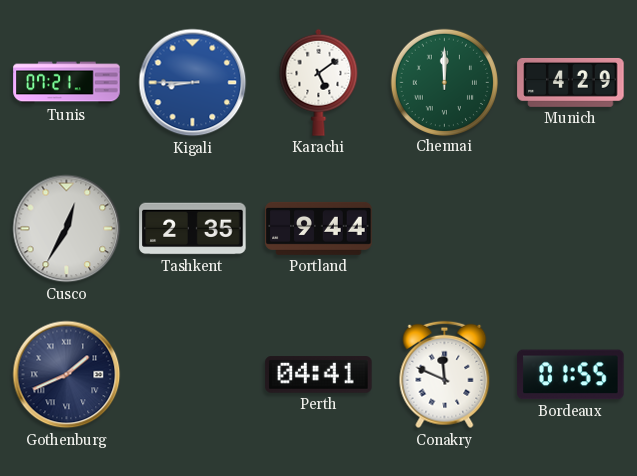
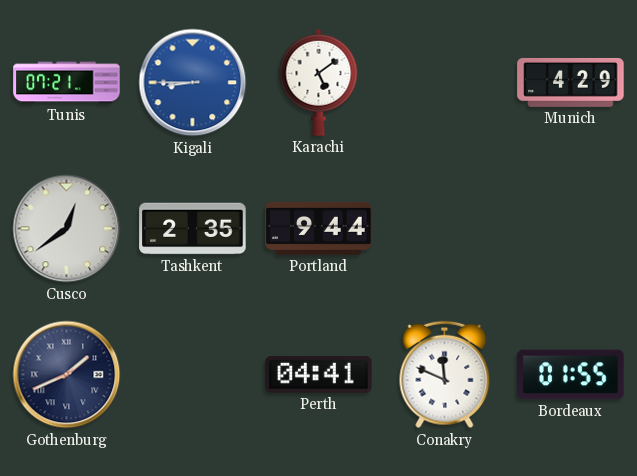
Chennai: 12:00 -> none
Cusco: 12:35 -> 12:39
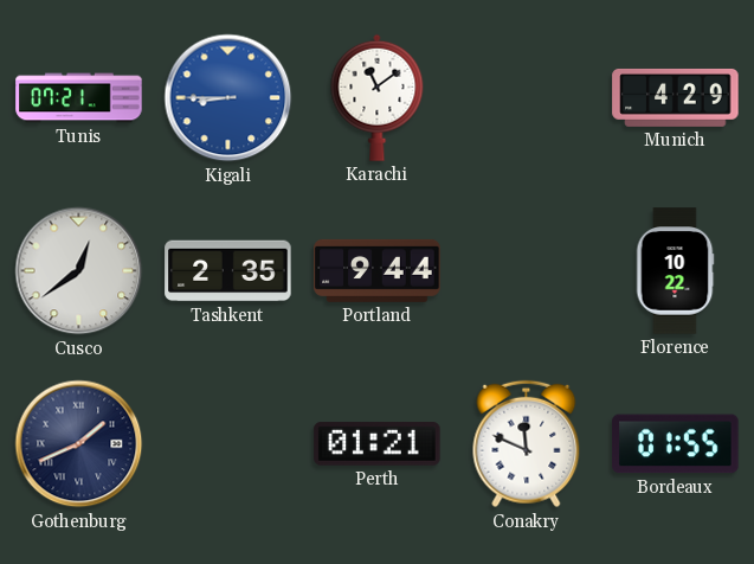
Karachi: 5:09 -> 11:09
Florence: none -> 10:22
Perth: 04:41 -> 01:21
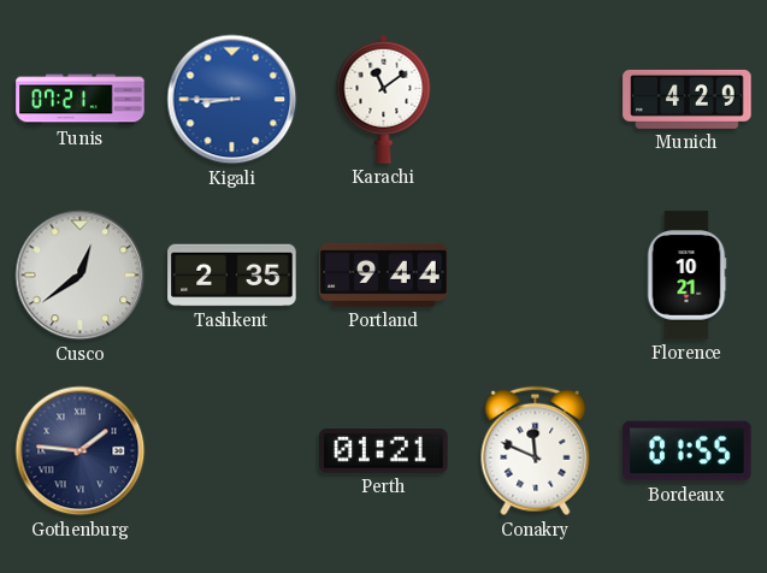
Florence: 10:22 -> 10:21
Gothenburg: 1:41 -> 1:46
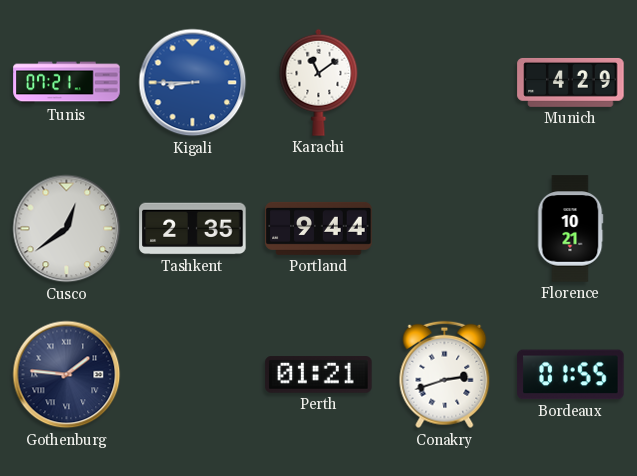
Conakry: 11:49 -> 2:42
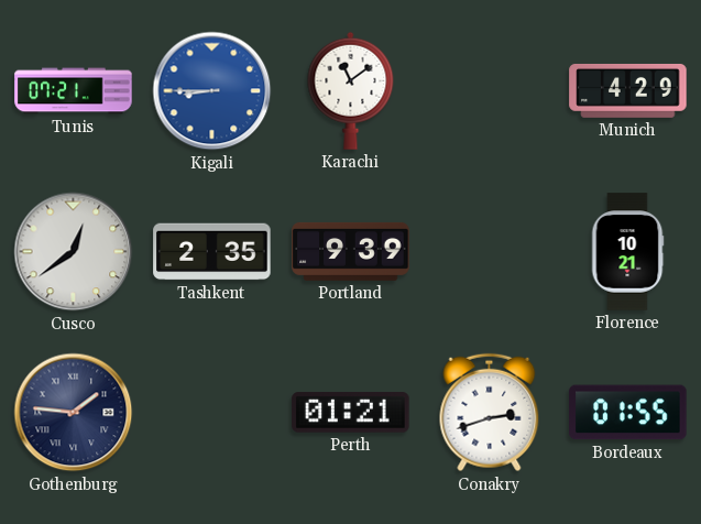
Portland: 9:44 -> 9:39
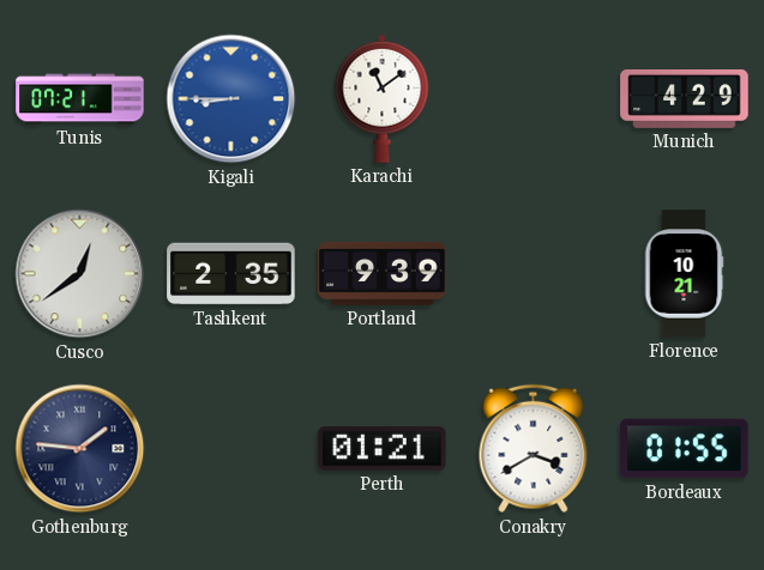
Conakry: 2:42 -> 3:40
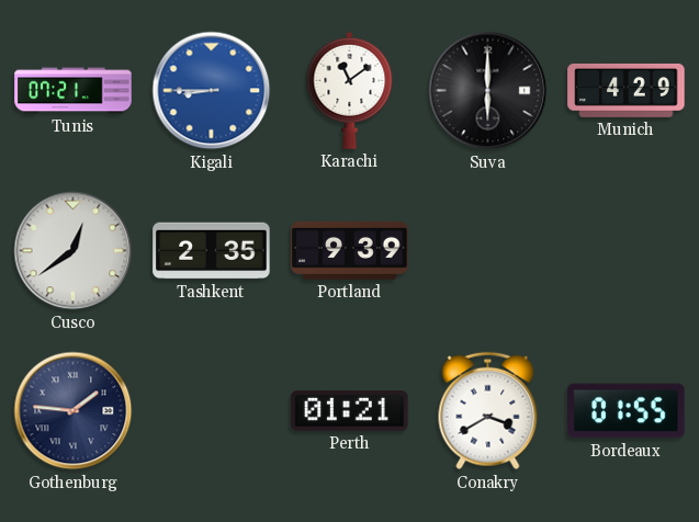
Suva: none -> 6:00
Florence: 10:21 -> none
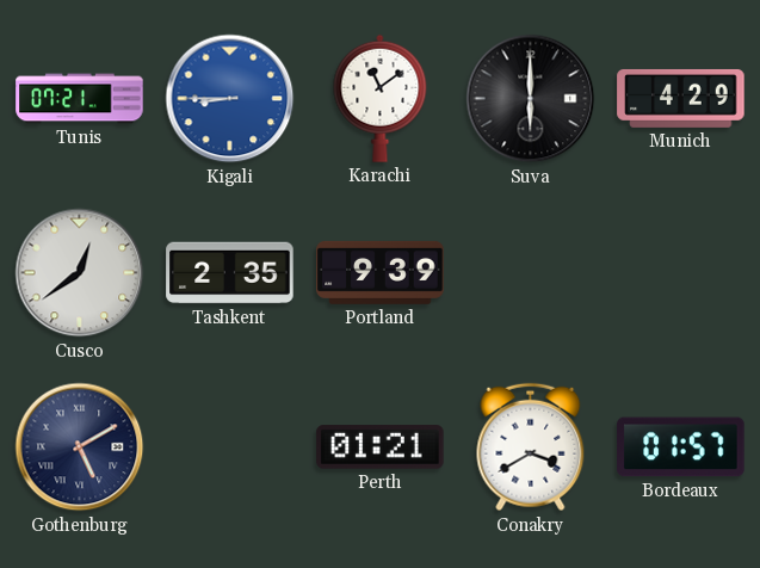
Gothenburg: 1:46 -> 5:10
Bordeaux: 01:55 -> 01:57
